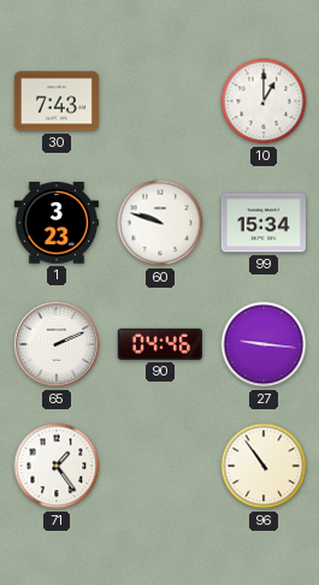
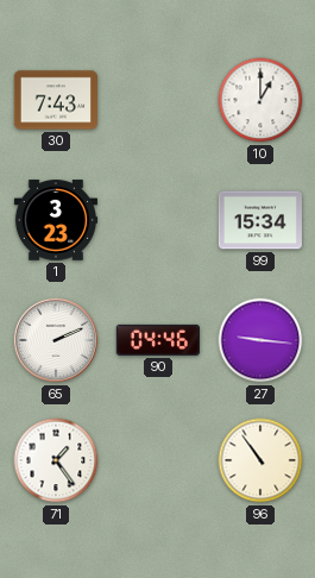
60: 9:48 -> none
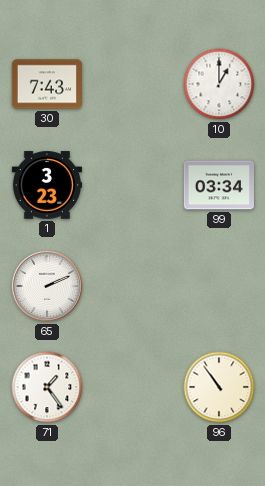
99: 15:34 -> 03:34
90: 04:46 -> none
27: 9:16 -> none
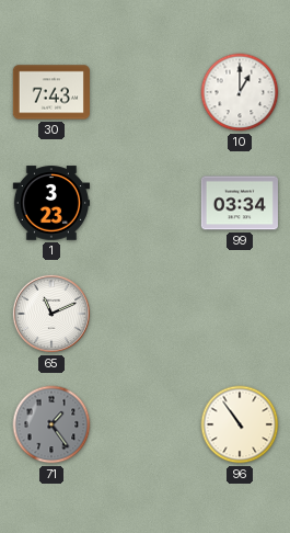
65: 2:11 -> 11:11
71 dial: white -> grey
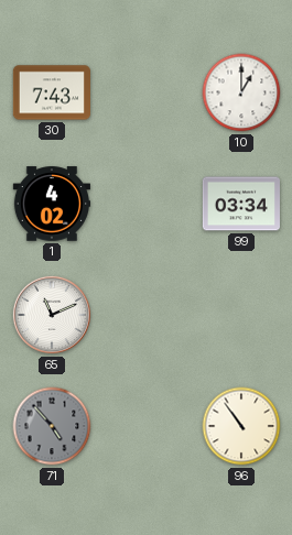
1: 3:23 -> 4:02
71: 1:24 -> 4:53
